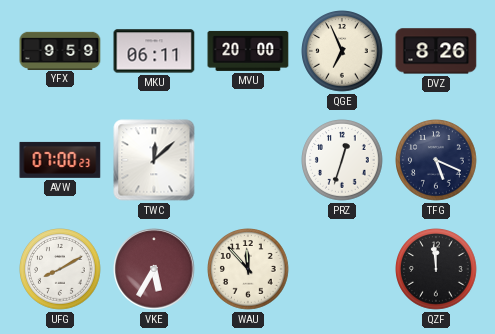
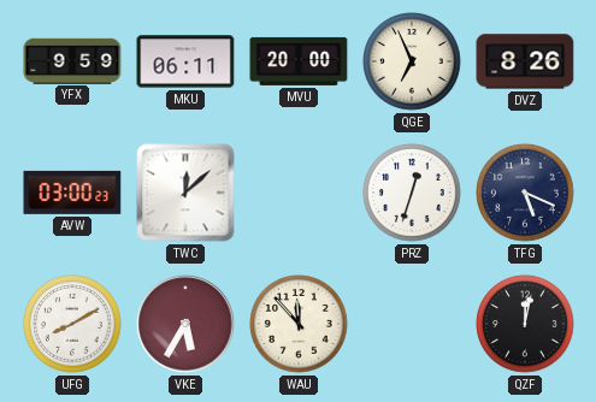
AVW: 07:00 -> 03:00
QZF: 11:59 -> 12:02
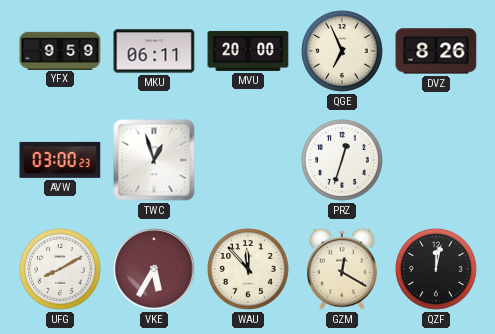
TWC: 12:08 -> 12:57
TFG: 5:19 -> none
GZM: none -> 12:20
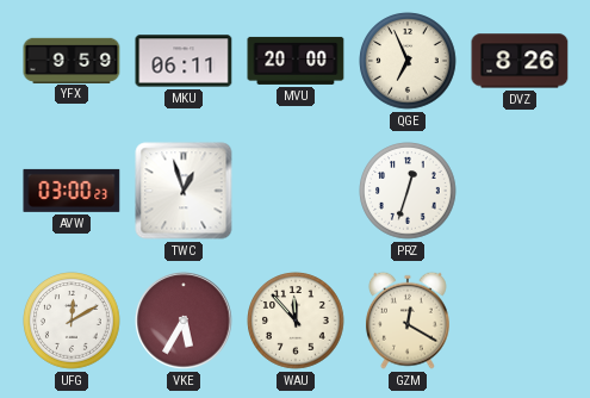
UFG: 8:10 -> 12:10
QZF: 12:02 -> none
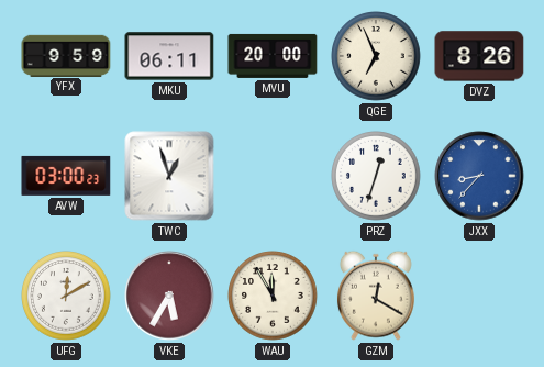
JXX: none -> 8:37
WAU: 11:53 -> 11:55
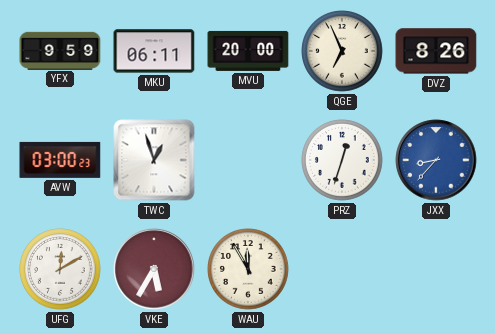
GZM: 12:20 -> none
